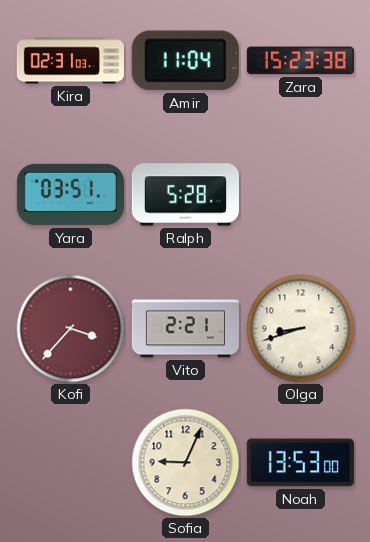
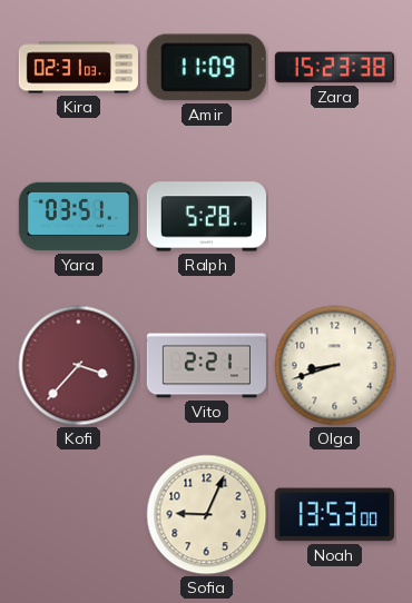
Amir: 11:04 -> 11:09
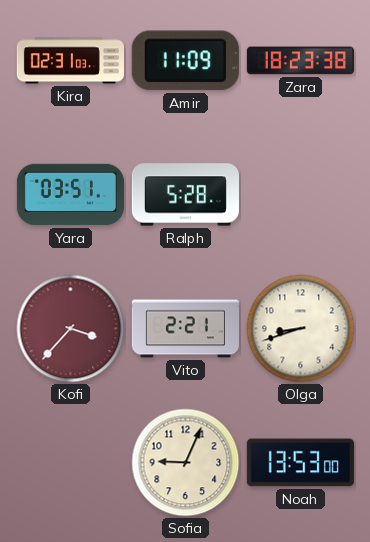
Zara: 15:23 -> 18:23
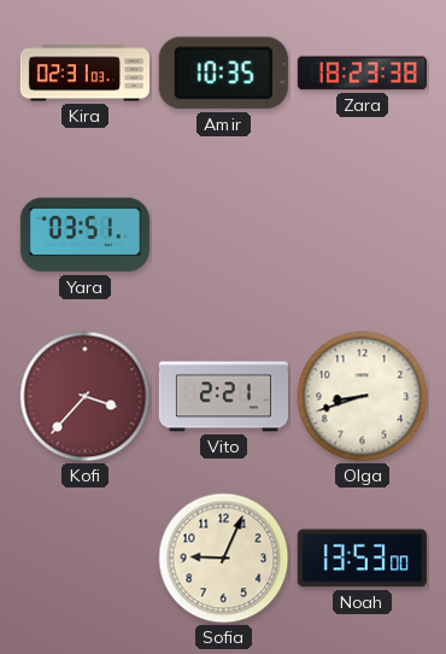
Amir: 11:09 -> 10:35
Ralph: 5:28 -> none
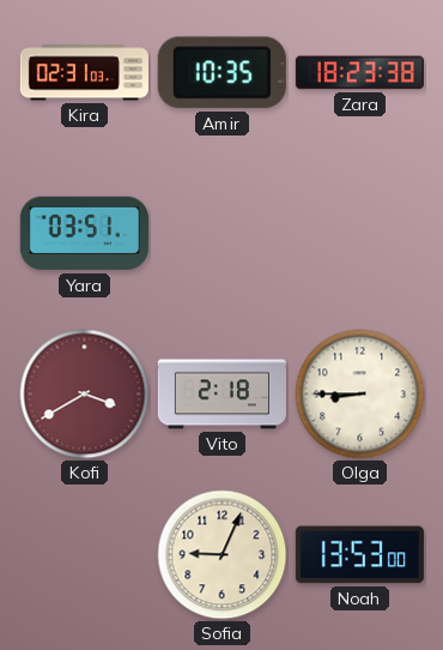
Kofi: 3:37 -> 3:40
Vito: 2:21 -> 2:18
Olga: 8:42 -> 8:45
